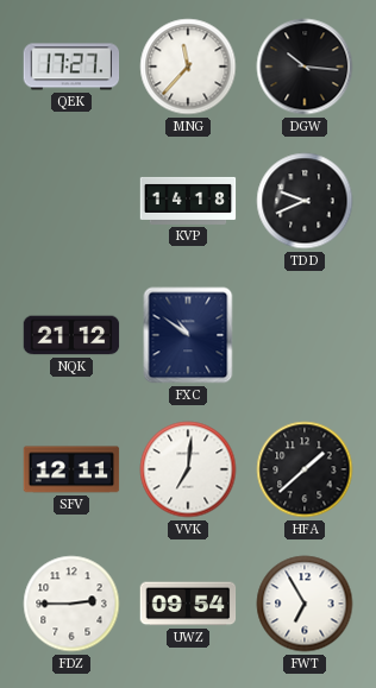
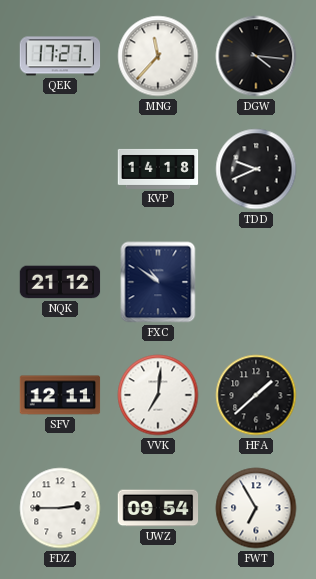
DGW: 10:16 -> 4:16
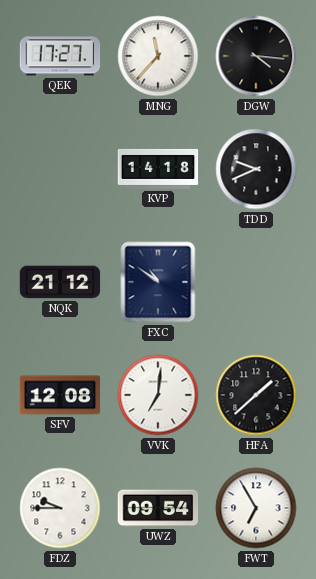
SFV: 12:11 -> 12:08
FDZ: 2:45 -> 9:45
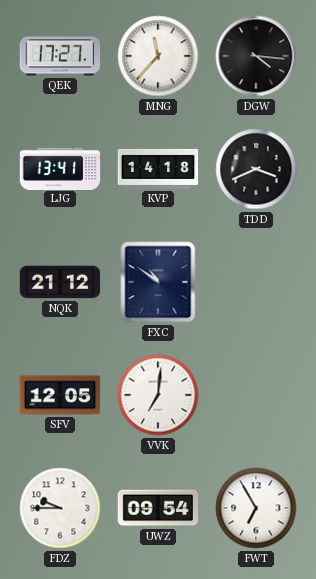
LJG: none -> 13:41
TDD: 9:41 -> 3:41
SFV: 12:08 -> 12:05
HFA: 1:38 -> none
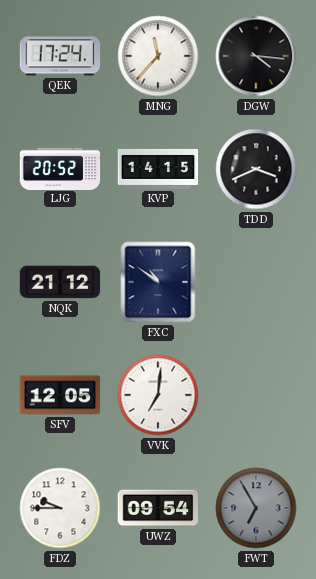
QEK: 17:27 -> 17:24
LJG: 13:41 -> 20:52
KVP: 14:18 -> 14:15
FWT dial: white -> grey
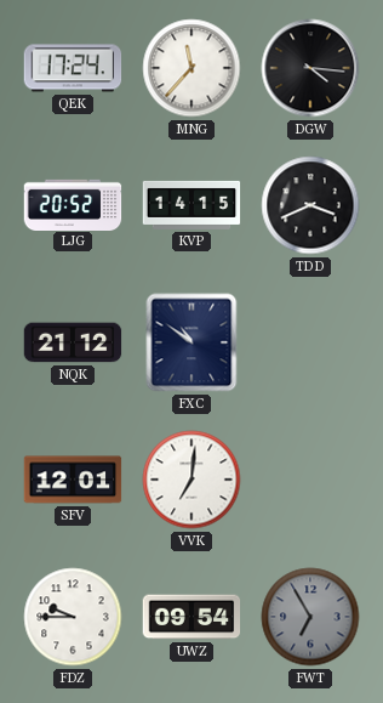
SFV: 12:05 -> 12:01
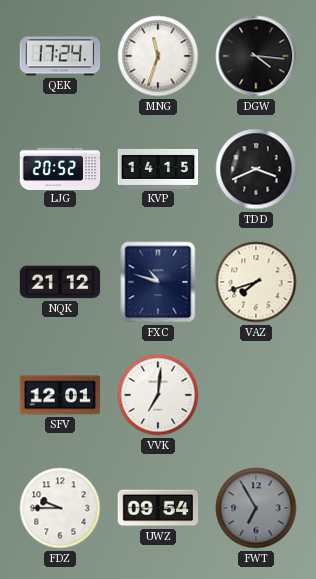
MNG: 11:37 -> 11:33
FXC: 10:51 -> 10:48
VAZ: none -> 7:42
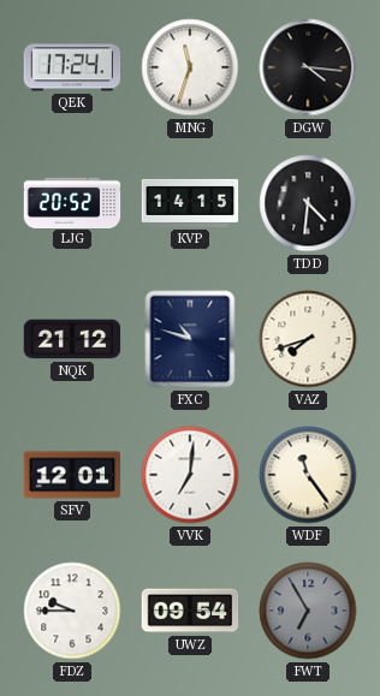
TDD: 3:41 -> 4:31
WDF: none -> 11:24
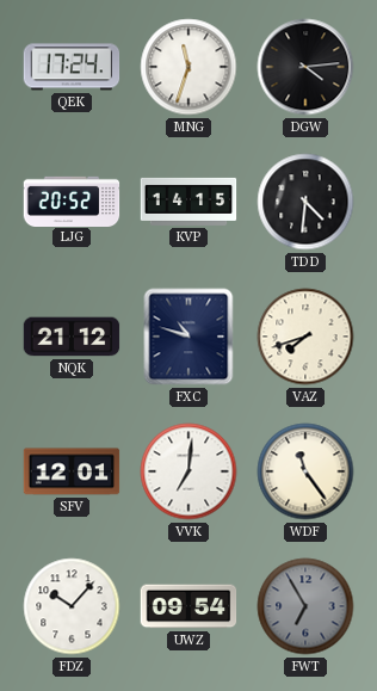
DGW: 4:16 -> 4:14
FDZ: 9:45 -> 10:07
